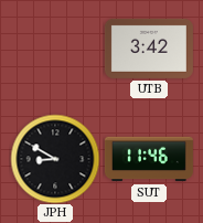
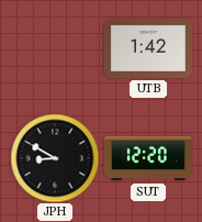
UTB: 3:42 -> 1:42
SUT: 11:46 -> 12:20
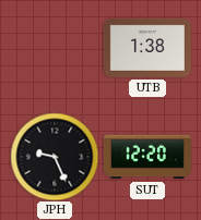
UTB: 1:42 -> 1:38
JPH: 8:50 -> 9:26
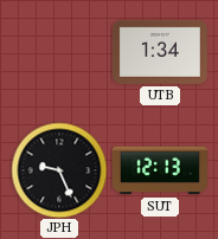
UTB: 1:38 -> 1:34
SUT: 12:20 -> 12:13
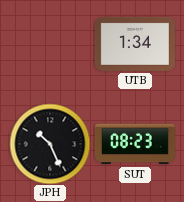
JPH: 9:26 -> 10:26
SUT: 12:13 -> 08:23
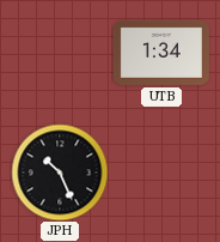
SUT: 08:23 -> none
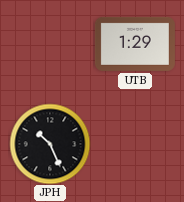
UTB: 1:34 -> 1:29
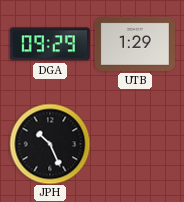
DGA: none -> 09:29
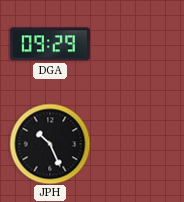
UTB: 1:29 -> none
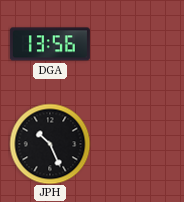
DGA: 09:29 -> 13:56
